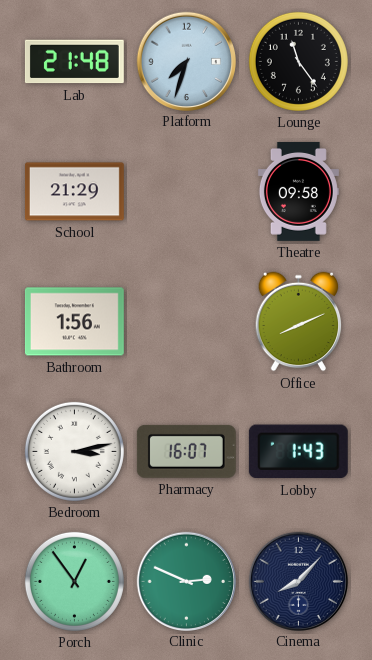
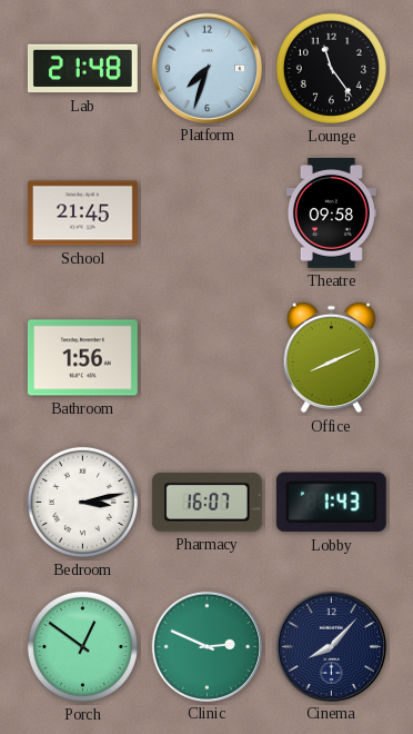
School: 21:29 -> 21:45
Porch: 12:54 -> 12:51
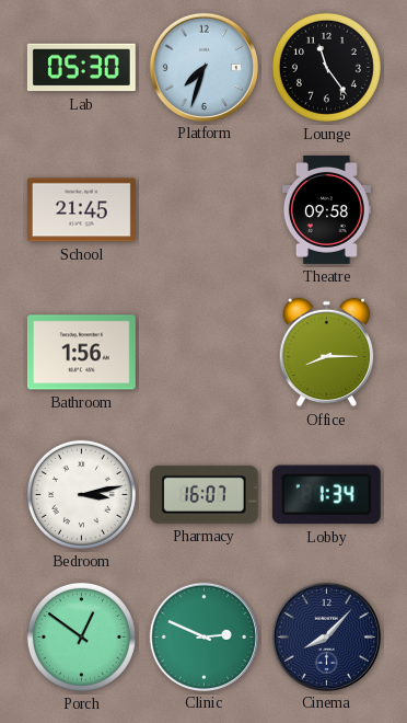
Lab: 21:48 -> 05:30
Office: 8:11 -> 8:15
Lobby: 1:43 -> 1:34
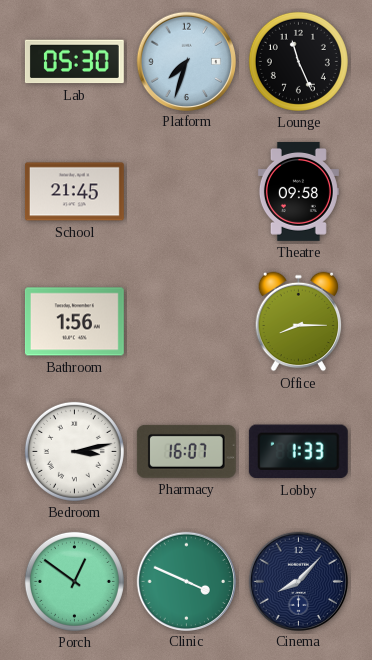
Lounge: 11:24 -> 11:26
Lobby: 1:34 -> 1:33
Clinic: 2:49 -> 3:49
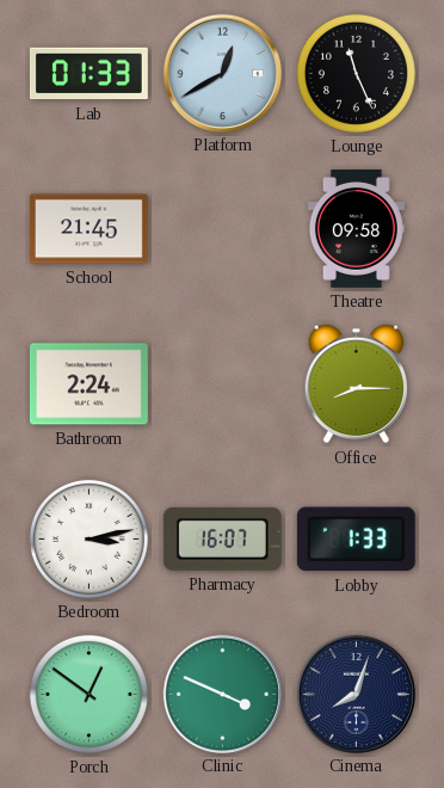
Lab: 05:30 -> 01:33
Platform: 7:33 -> 12:40
Bathroom: 1:56 -> 2:24
Cinema: 8:07 -> 8:03
